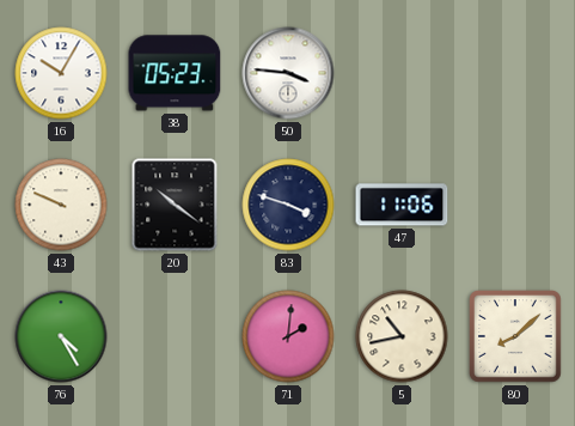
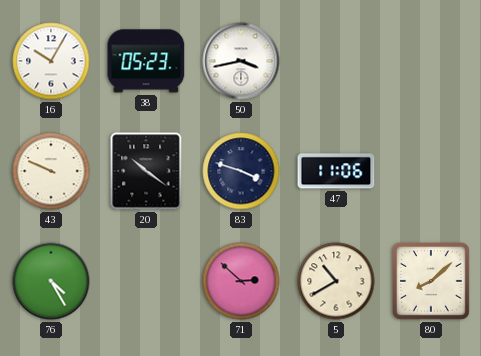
50: 3:46 -> 3:43
71: 2:01 -> 2:52
5: 10:43 -> 10:40
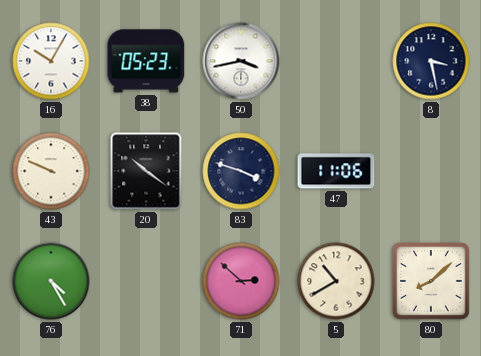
8: none -> 3:28
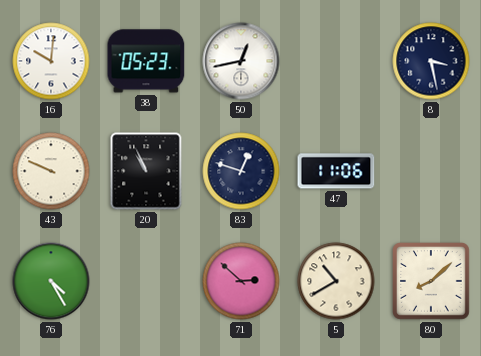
16: 10:05 -> 10:01
50: 3:43 -> 12:43
20: 10:21 -> 10:56
83: 3:48 -> 12:48
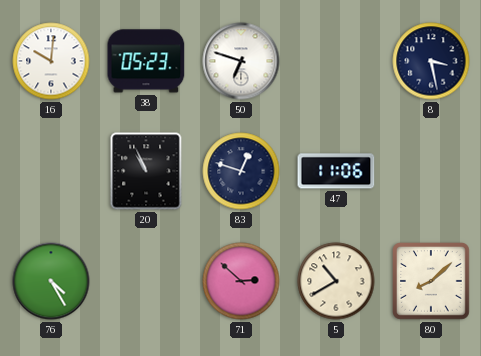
50: 12:43 -> 6:48
43: 9:49 -> none
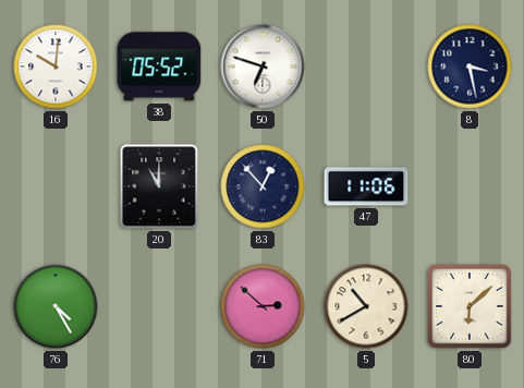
38: 05:23 -> 05:52
20: 10:56 -> 11:00
83: 12:48 -> 12:53
80: 8:08 -> 6:08
